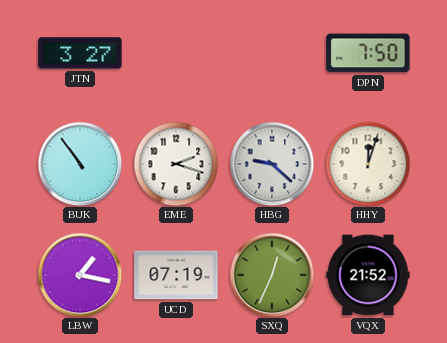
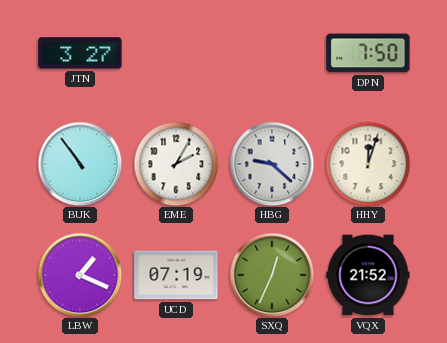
EME: 2:18 -> 2:05
LBW: 1:17 -> 1:19
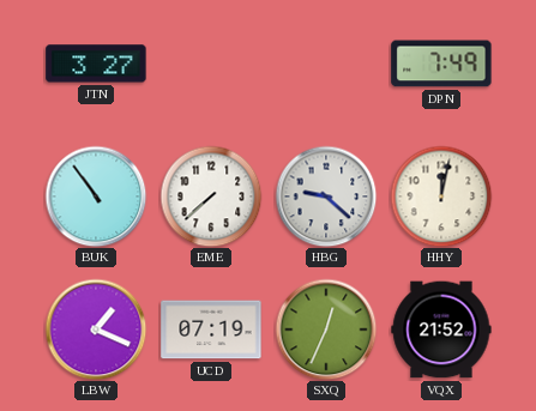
DPN: 7:50 -> 7:49
EME: 2:05 -> 7:38
HHY: 12:03 -> 12:02
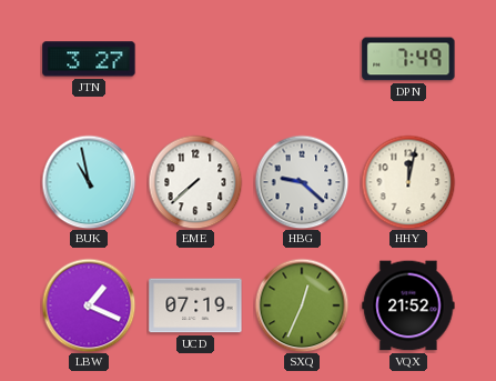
BUK: 10:54 -> 10:58
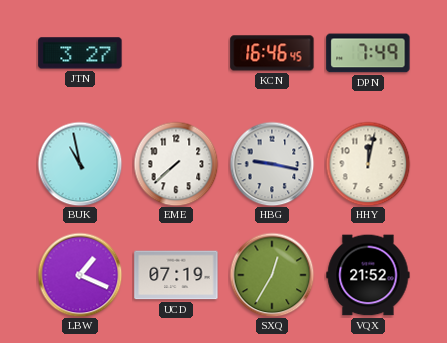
KCN: none -> 16:46
HBG: 9:22 -> 9:17
SXQ: 12:34 -> 12:35
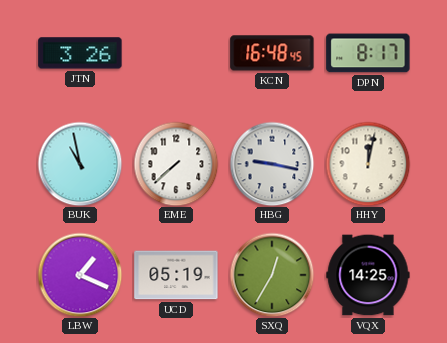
JTN: 3:27 -> 3:26
KCN: 16:46 -> 16:48
DPN: 7:49 -> 8:17
UCD: 07:19 -> 05:19
VQX: 21:52 -> 14:25
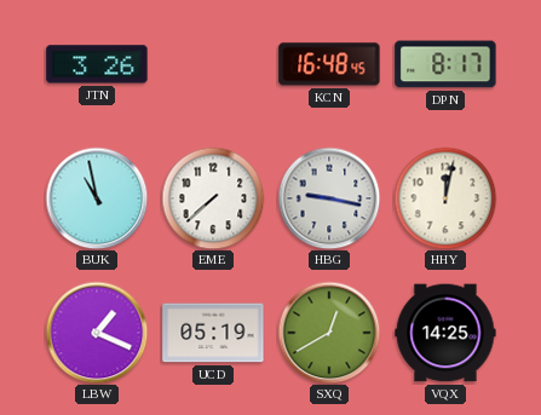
SXQ: 12:35 -> 12:40
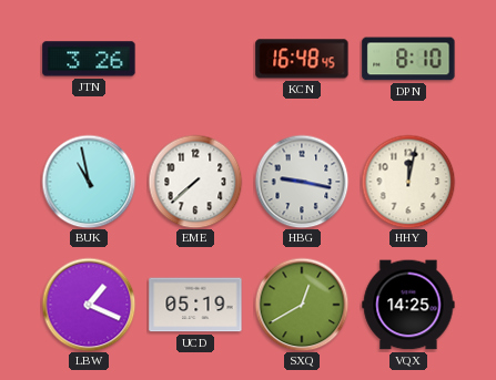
DPN: 8:17 -> 8:10
